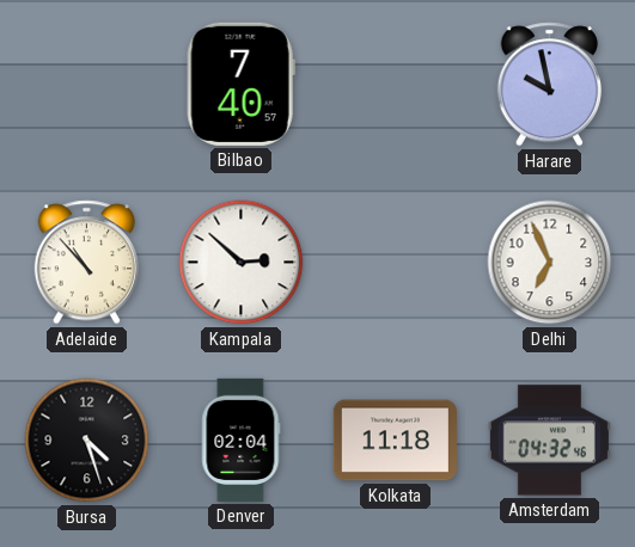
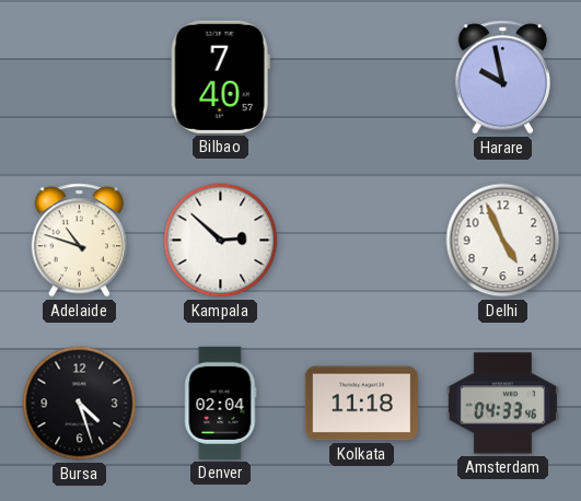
Adelaide: 10:53 -> 10:48
Delhi: 6:56 -> 4:56
Amsterdam: 04:32 -> 04:33
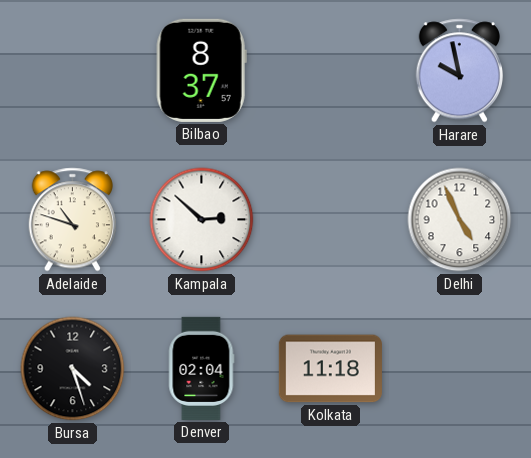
Bilbao: 7:40 -> 8:37
Amsterdam: 04:33 -> none
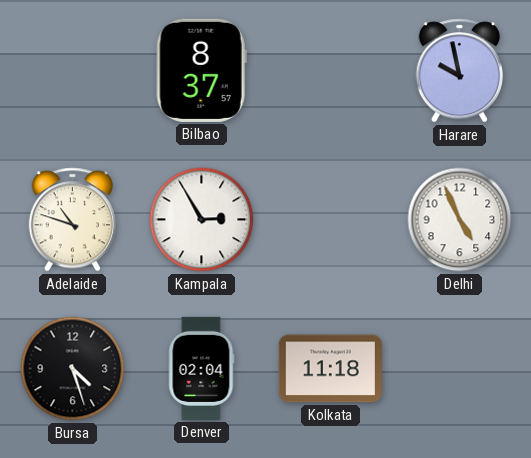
Kampala: 2:52 -> 2:55
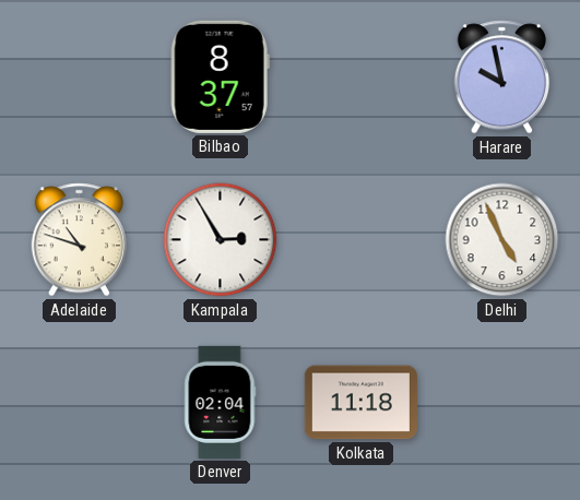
Bursa: 4:27 -> none
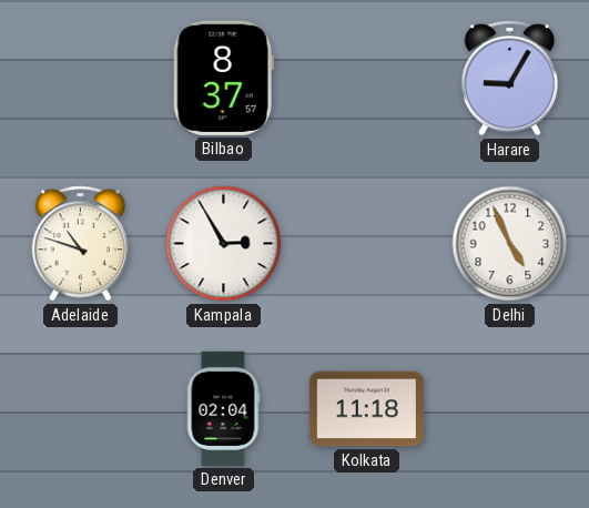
Harare: 9:58 -> 9:05
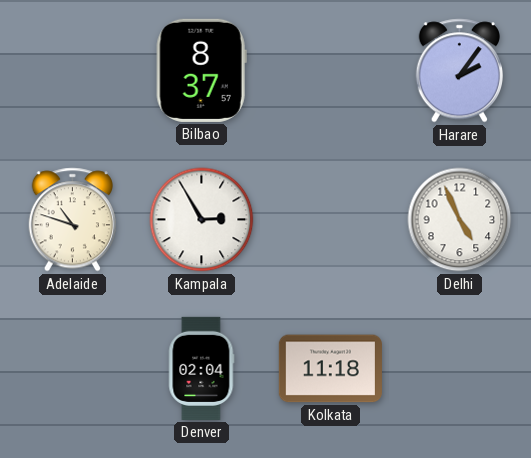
Harare: 9:05 -> 2:06
